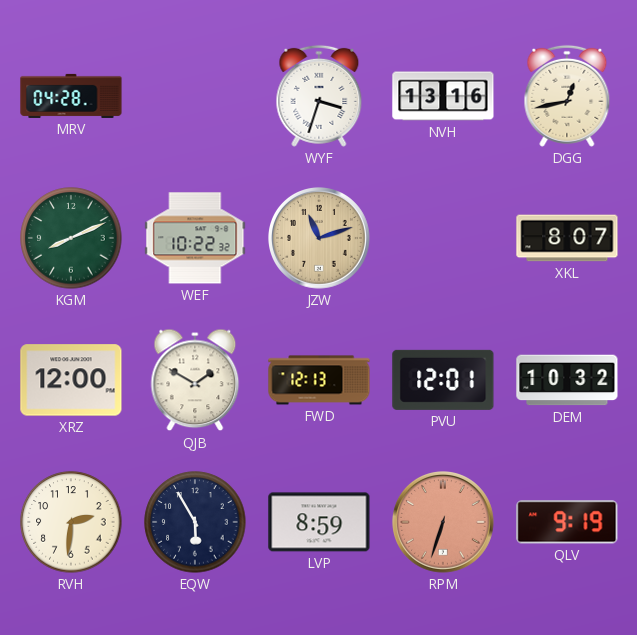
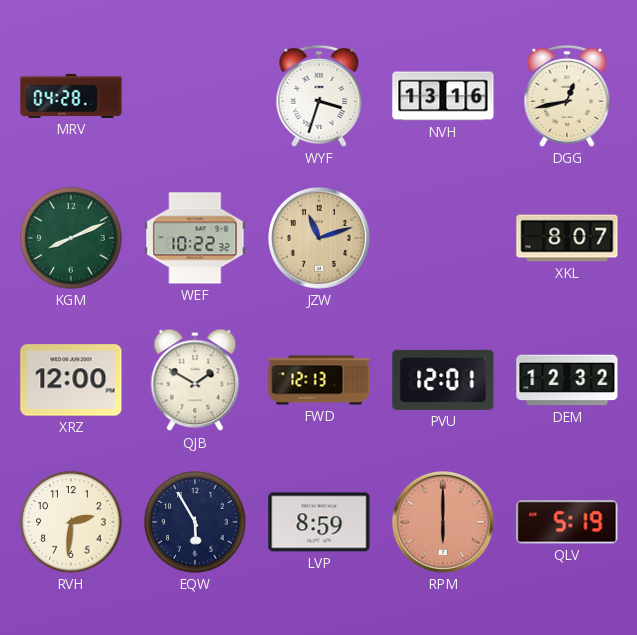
DEM: 10:32 -> 12:32
RPM: 6:33 -> 6:00
QLV: 9:19 -> 5:19
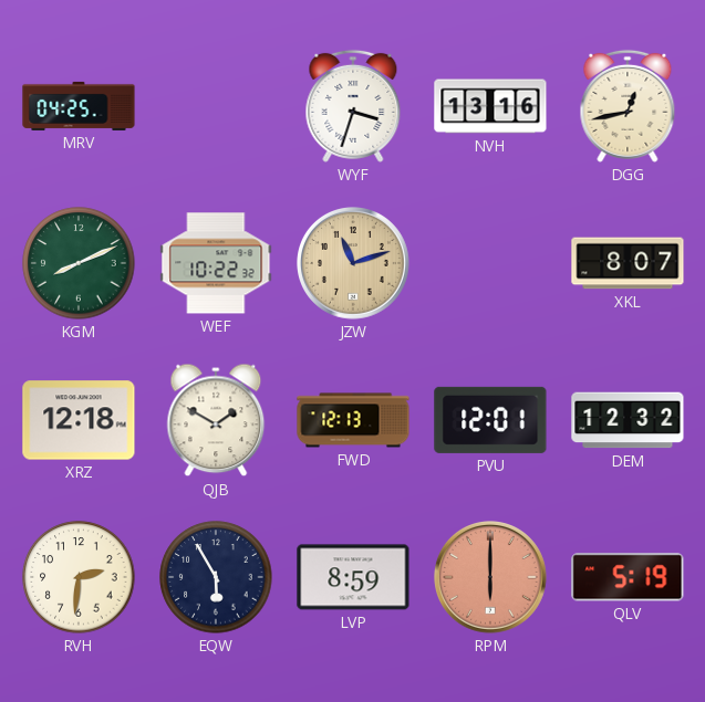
MRV: 04:28 -> 04:25
XRZ: 12:00 -> 12:18
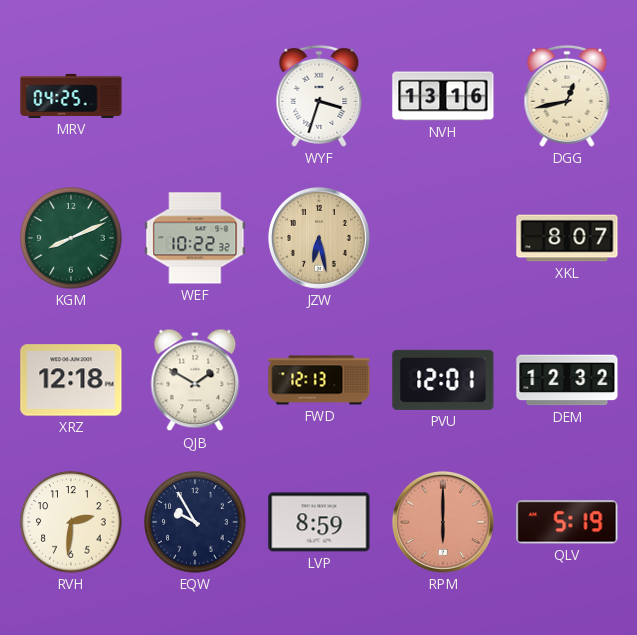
JZW: 11:12 -> 6:28
EQW: 5:55 -> 9:55
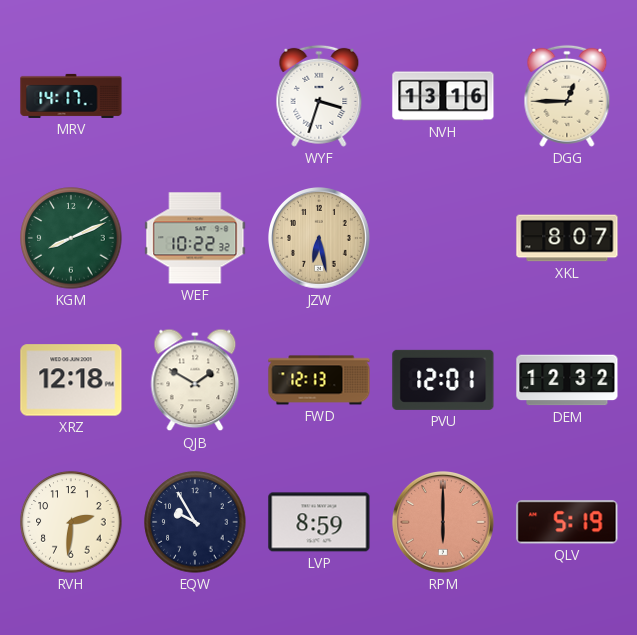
MRV: 04:25 -> 14:17
DGG: 12:43 -> 12:45
